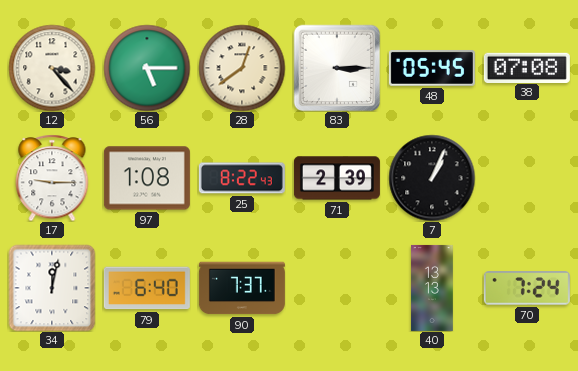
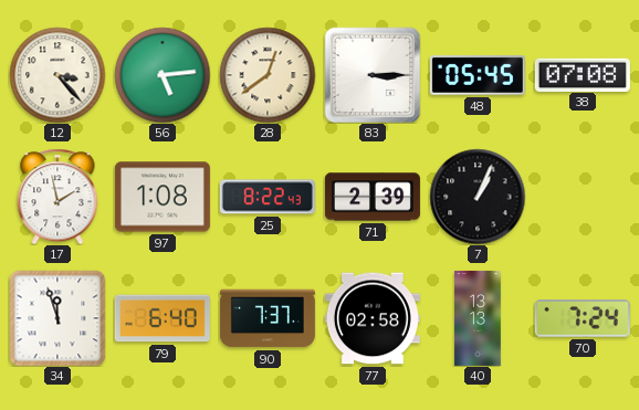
56: 5:15 -> 5:14
17: 9:15 -> 1:58
34: 12:02 -> 11:57
77: none -> 02:58
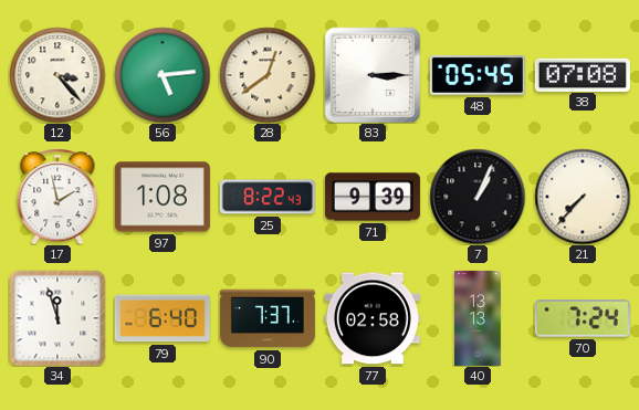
71: 2:39 -> 9:39
21: none -> 7:37
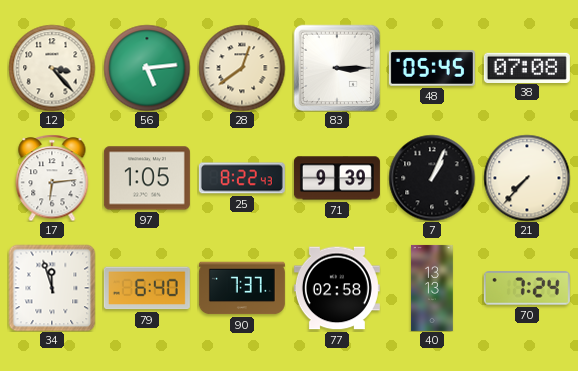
17: 1:58 -> 6:14
97: 1:08 -> 1:05
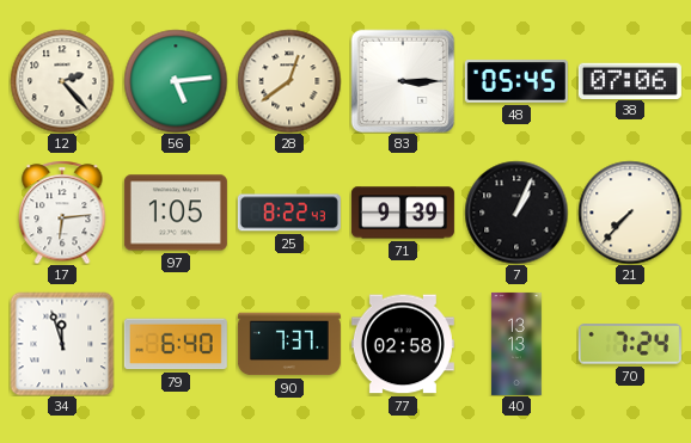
12: 3:23 -> 2:23
38: 07:08 -> 07:06
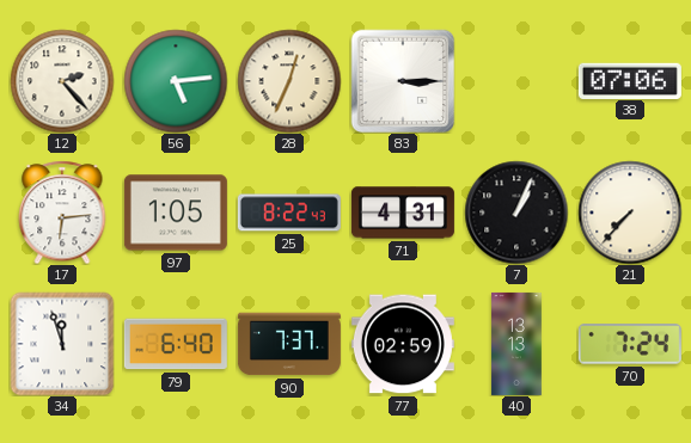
28: 12:39 -> 12:34
48: 05:45 -> none
71: 9:39 -> 4:31
77: 02:58 -> 02:59
